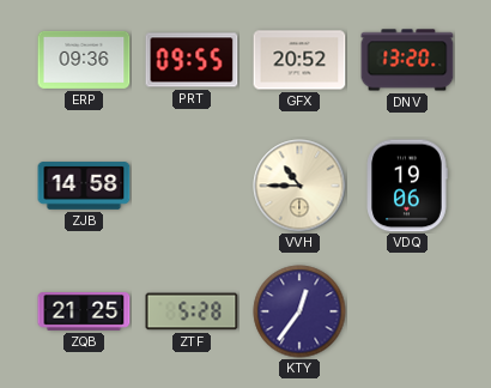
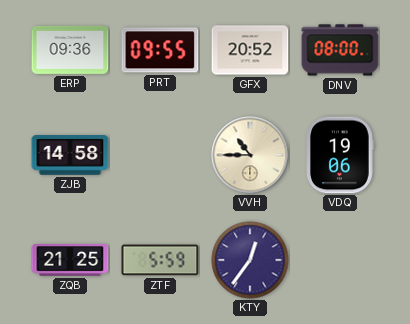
DNV: 13:20 -> 08:00
ZTF: 5:28 -> 5:59
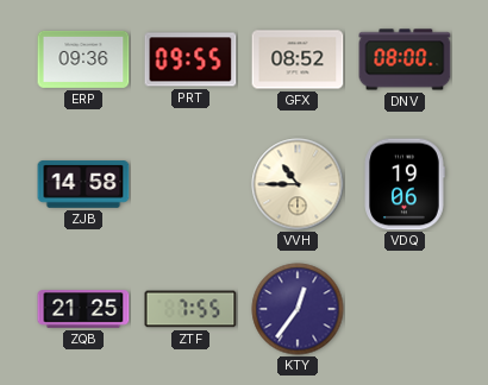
GFX: 20:52 -> 08:52
ZTF: 5:59 -> 7:55
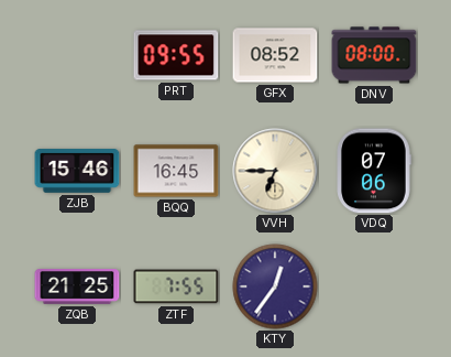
ERP: 09:36 -> none
ZJB: 14:58 -> 15:46
BQQ: none -> 16:45
VVH: 10:45 -> 6:45
VDQ: 19:06 -> 07:06
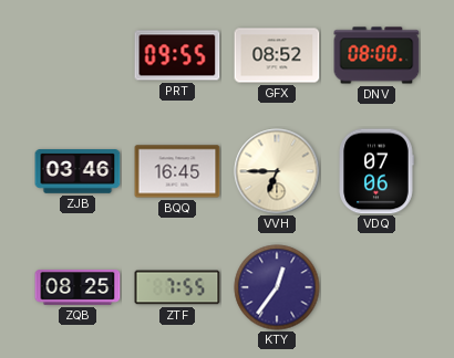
ZJB: 15:46 -> 03:46
ZQB: 21:25 -> 08:25
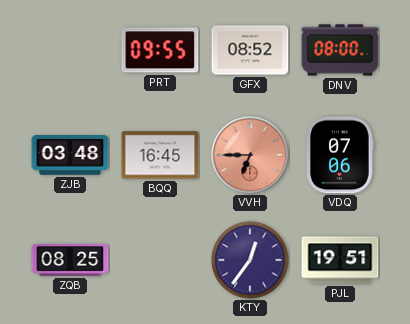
ZJB: 03:46 -> 03:48
VVH dial: cream -> salmon
ZTF: 7:55 -> none
PJL: none -> 19:51
